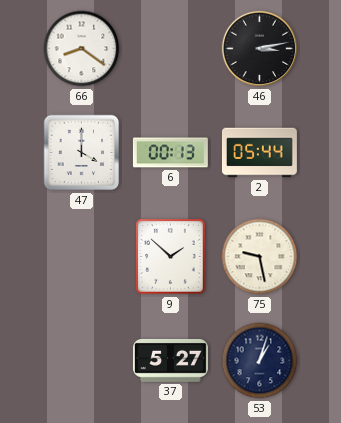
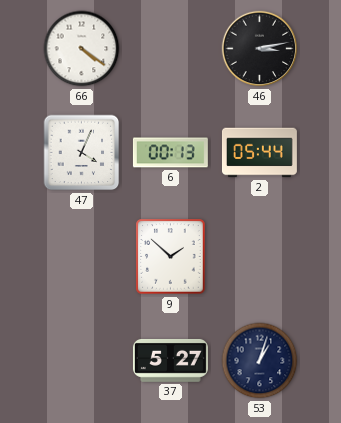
66: 8:21 -> 4:21
47: 4:00 -> 4:04
75: 9:28 -> none
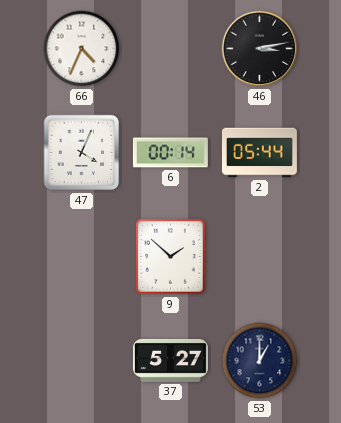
66: 4:21 -> 4:34
6: 00:13 -> 00:14
53: 1:03 -> 1:00
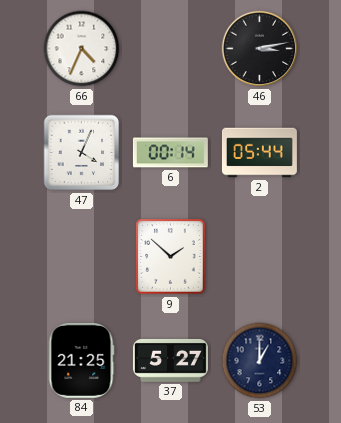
84: none -> 21:25
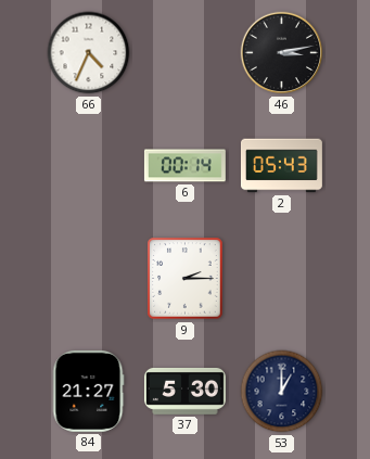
47: 4:04 -> none
2: 05:44 -> 05:43
9: 1:52 -> 2:15
84: 21:25 -> 21:27
37: 5:27 -> 5:30
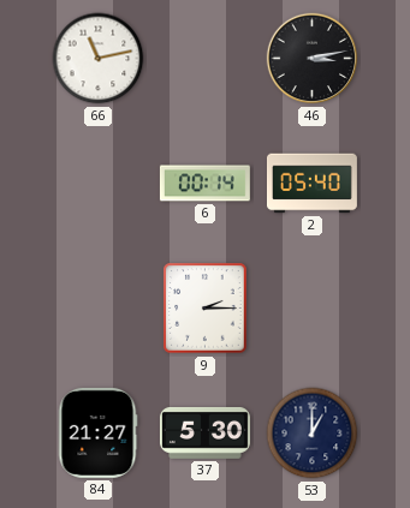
66: 4:34 -> 11:13
2: 05:43 -> 05:40
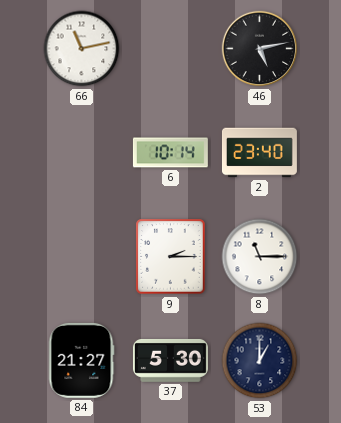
46: 3:13 -> 5:13
6: 00:14 -> 10:14
2: 05:40 -> 23:40
8: none -> 11:15
